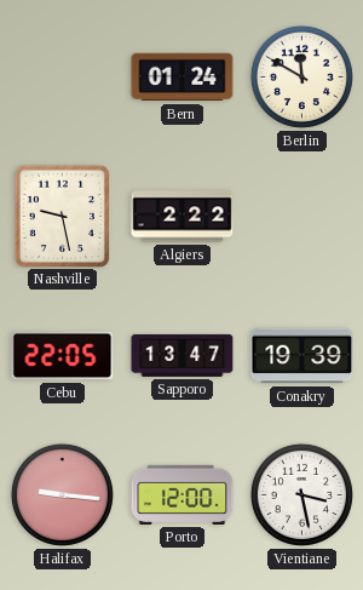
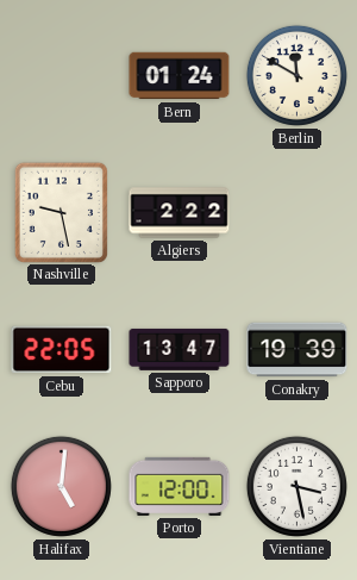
Halifax: 9:16 -> 5:01
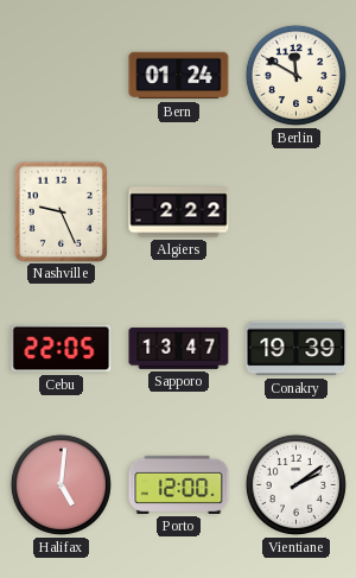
Nashville: 9:28 -> 9:26
Vientiane: 3:28 -> 2:09
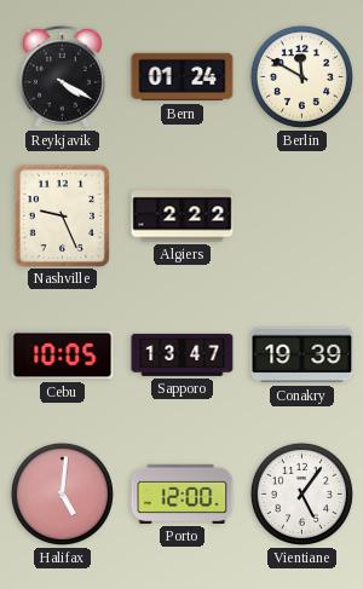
Reykjavik: none -> 4:20
Cebu: 22:05 -> 10:05
Vientiane: 2:09 -> 5:06
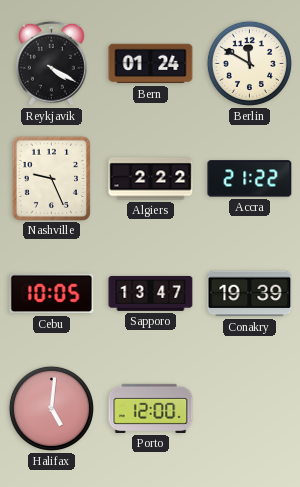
Accra: none -> 21:22
Vientiane: 5:06 -> none
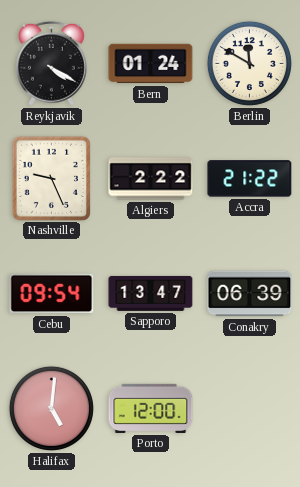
Cebu: 10:05 -> 09:54
Conakry: 19:39 -> 06:39
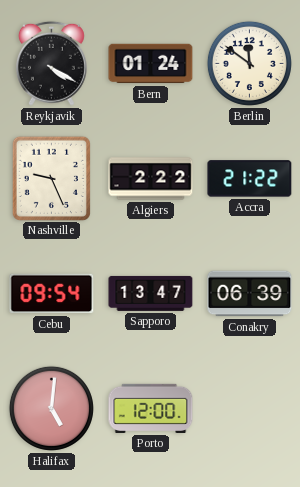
Berlin: 11:50 -> 11:51
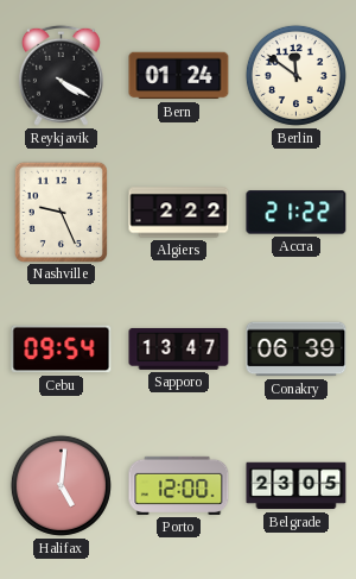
Belgrade: none -> 23:05
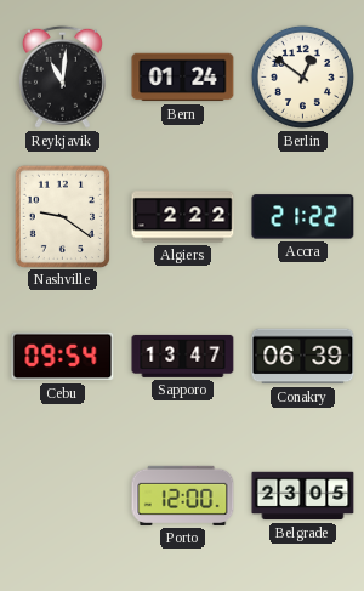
Reykjavik: 4:20 -> 11:01
Berlin: 11:51 -> 12:51
Nashville: 9:26 -> 9:21
Halifax: 5:01 -> none
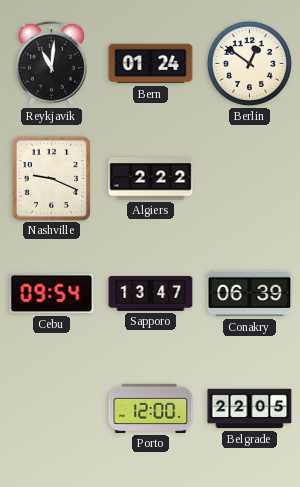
Nashville: 9:21 -> 9:19
Accra: 21:22 -> none
Belgrade: 23:05 -> 22:05
